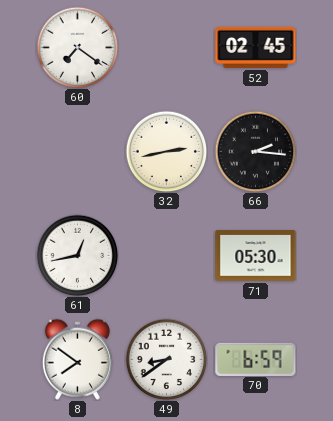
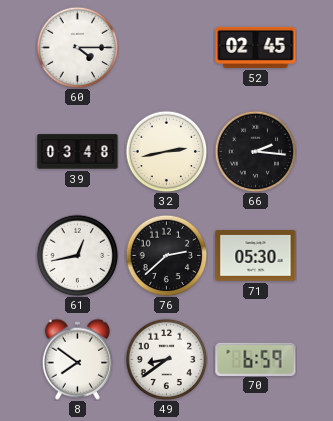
60: 7:21 -> 4:15
39: none -> 03:48
76: none -> 2:38
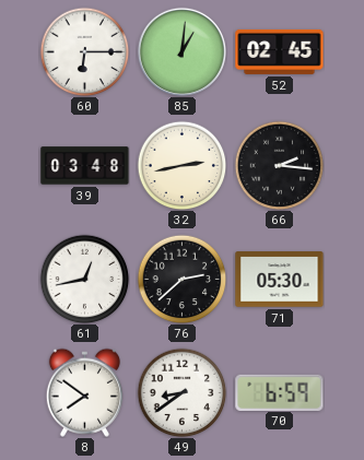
60: 4:15 -> 6:15
85: none -> 1:01
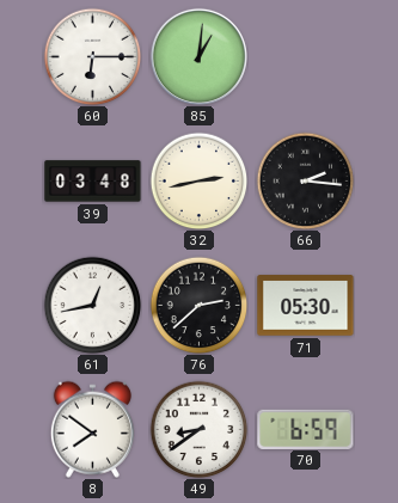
52: 02:45 -> none
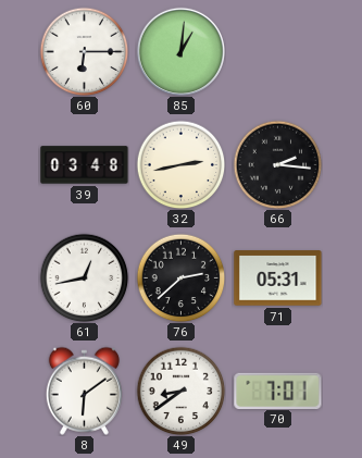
71: 05:30 -> 05:31
8: 7:51 -> 6:09
70: 6:59 -> 7:01
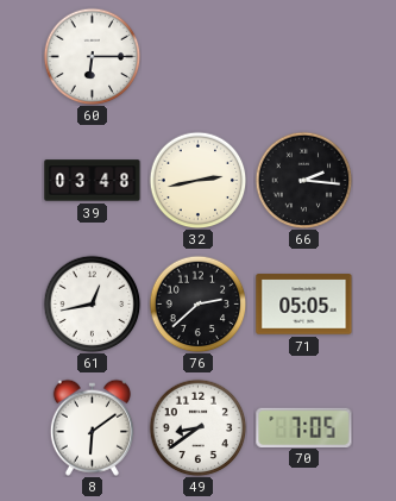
85: 1:01 -> none
71: 05:31 -> 05:05
70: 7:01 -> 7:05
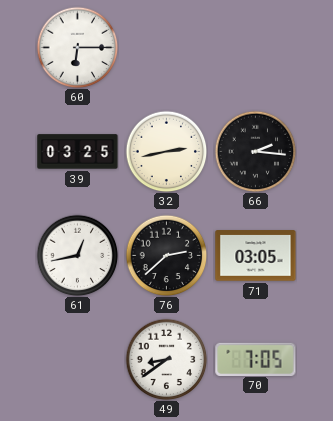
39: 03:48 -> 03:25
71: 05:05 -> 03:05
8: 6:09 -> none
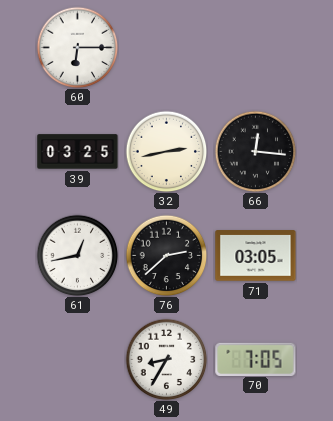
66: 2:16 -> 12:16
49: 8:39 -> 8:35
